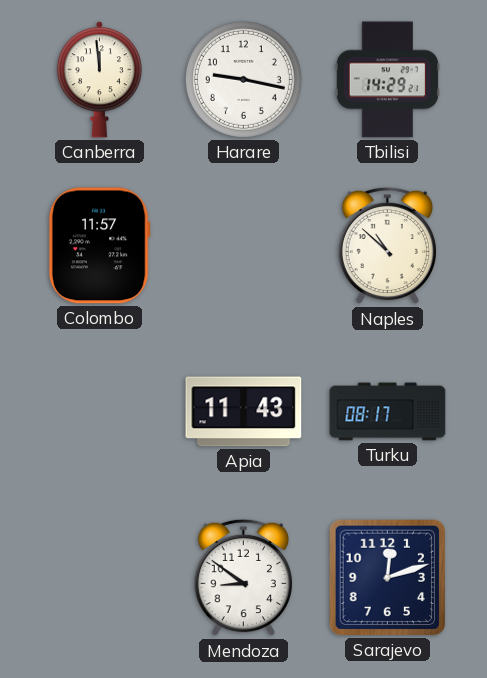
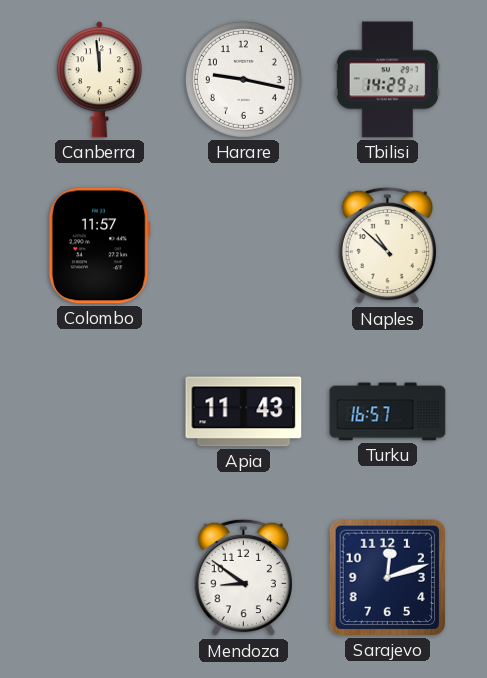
Turku: 08:17 -> 16:57
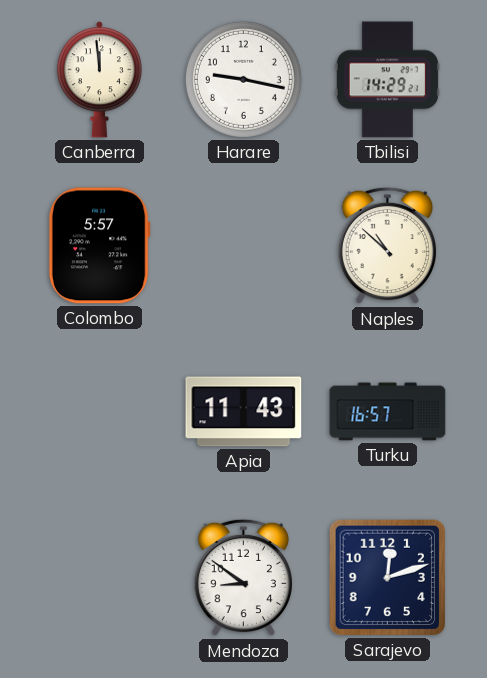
Colombo: 11:57 -> 5:57
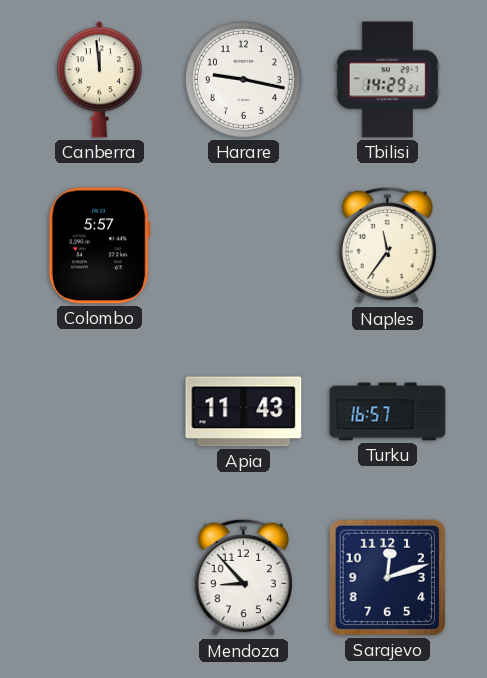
Naples: 10:52 -> 11:36
Mendoza: 8:51 -> 8:53
